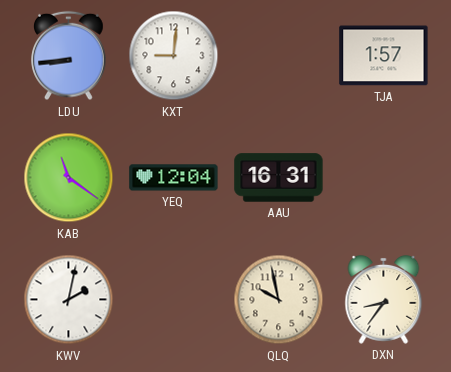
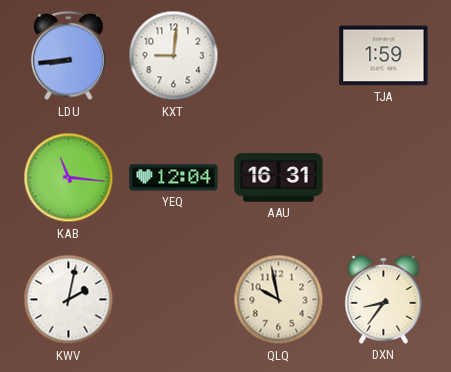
TJA: 1:57 -> 1:59
KAB: 11:21 -> 11:16
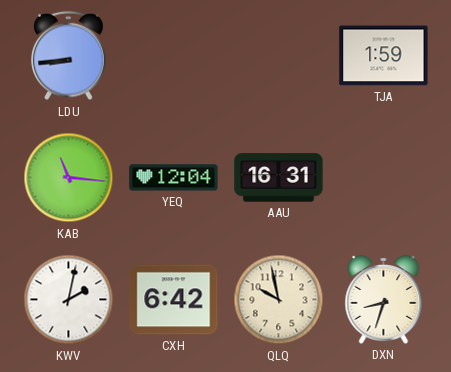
KXT: 9:01 -> none
CXH: none -> 6:42
DXN: 8:36 -> 8:33
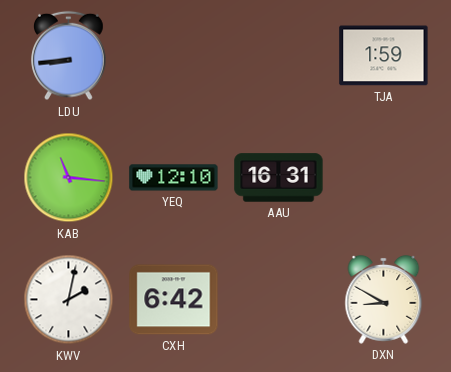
YEQ: 12:04 -> 12:10
QLQ: 9:58 -> none
DXN: 8:33 -> 8:50
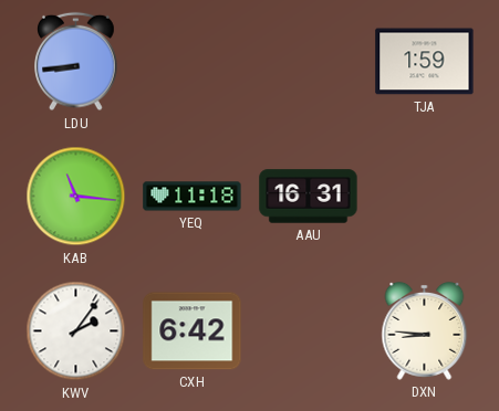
YEQ: 12:10 -> 11:18
KWV: 2:02 -> 2:06
DXN: 8:50 -> 8:46
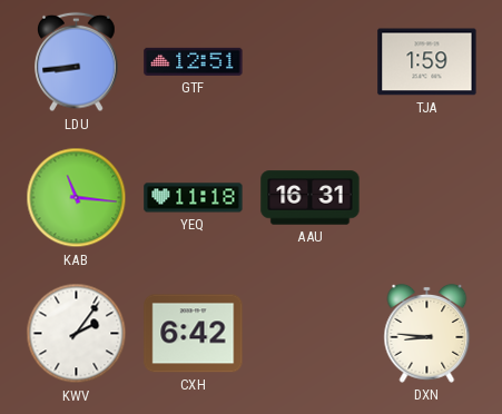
GTF: none -> 12:51
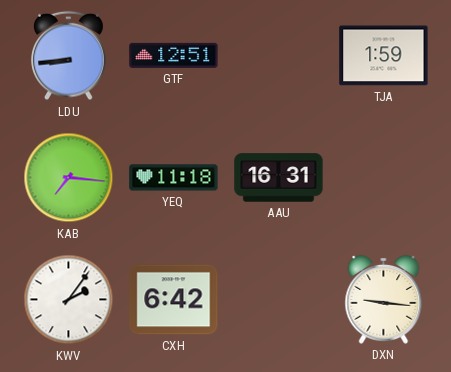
KAB: 11:16 -> 7:16
DXN: 8:46 -> 9:16
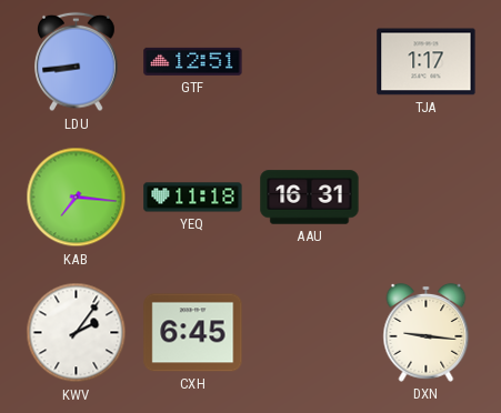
TJA: 1:59 -> 1:17
CXH: 6:42 -> 6:45
